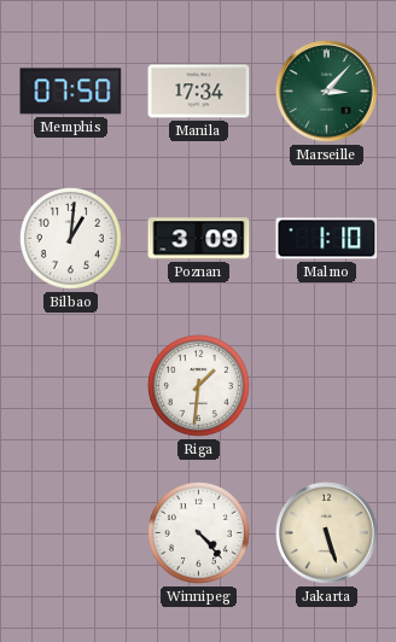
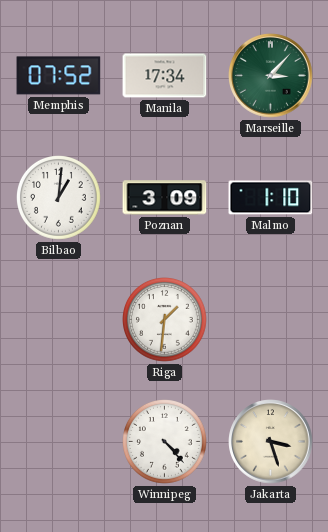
Memphis: 07:50 -> 07:52
Jakarta: 5:27 -> 3:27
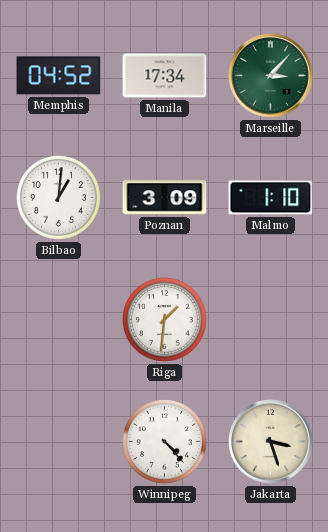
Memphis: 07:52 -> 04:52
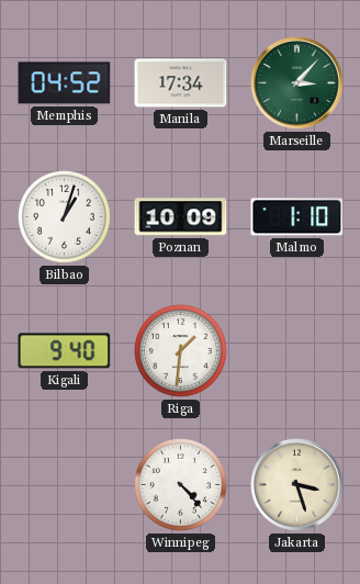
Bilbao: 1:01 -> 1:03
Poznan: 3:09 -> 10:09
Kigali: none -> 9:40
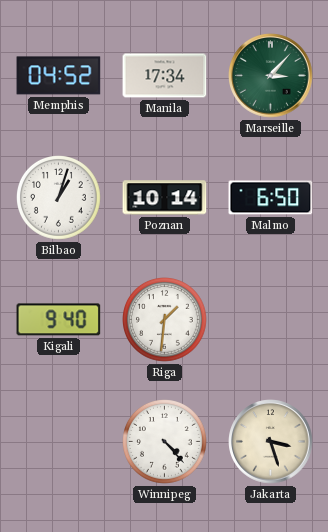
Poznan: 10:09 -> 10:14
Malmo: 1:10 -> 6:50
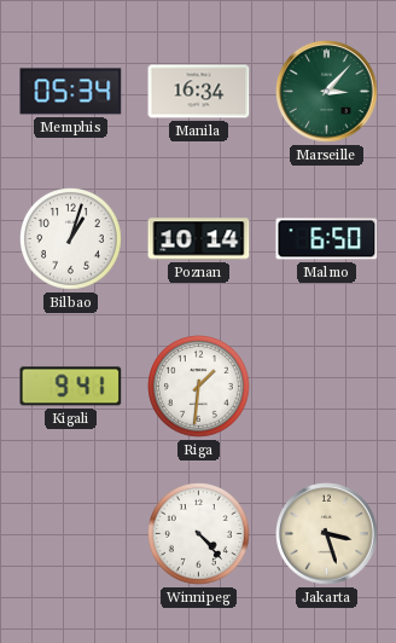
Memphis: 04:52 -> 05:34
Manila: 17:34 -> 16:34
Kigali: 9:40 -> 9:41
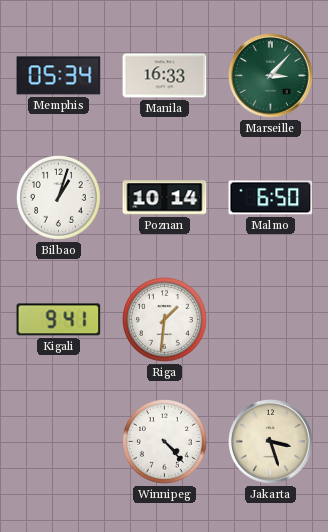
Manila: 16:34 -> 16:33
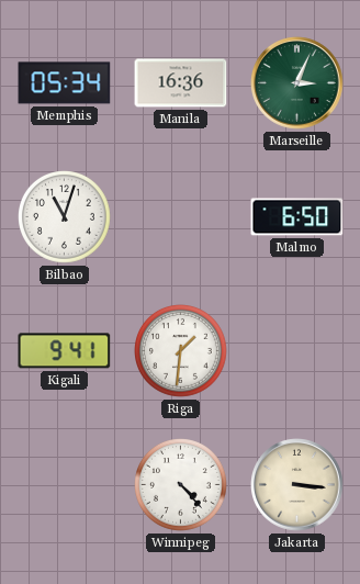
Manila: 16:33 -> 16:36
Marseille: 3:07 -> 3:04
Bilbao: 1:03 -> 11:03
Poznan: 10:14 -> none
Jakarta: 3:27 -> 3:16
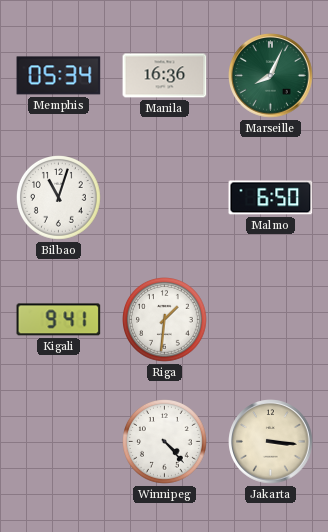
Marseille: 3:04 -> 8:04
